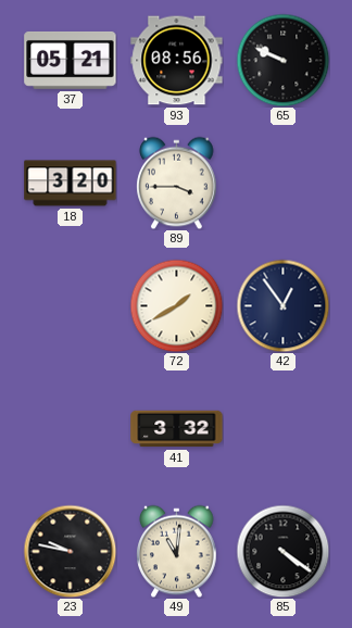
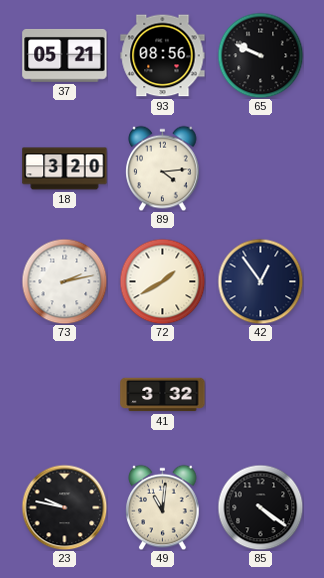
89: 3:45 -> 4:14
73: none -> 2:13
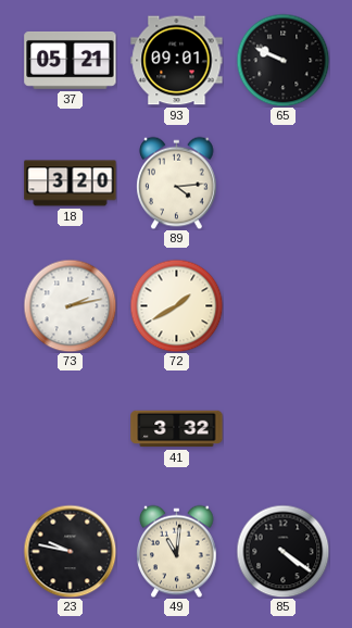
93: 08:56 -> 09:01
42: 12:54 -> none
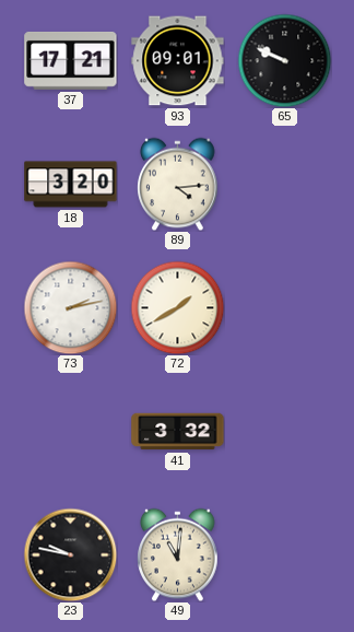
37: 05:21 -> 17:21
85: 4:21 -> none
